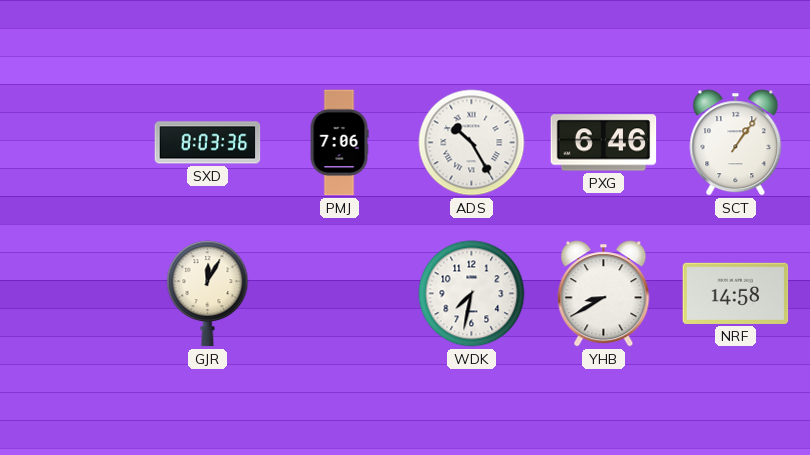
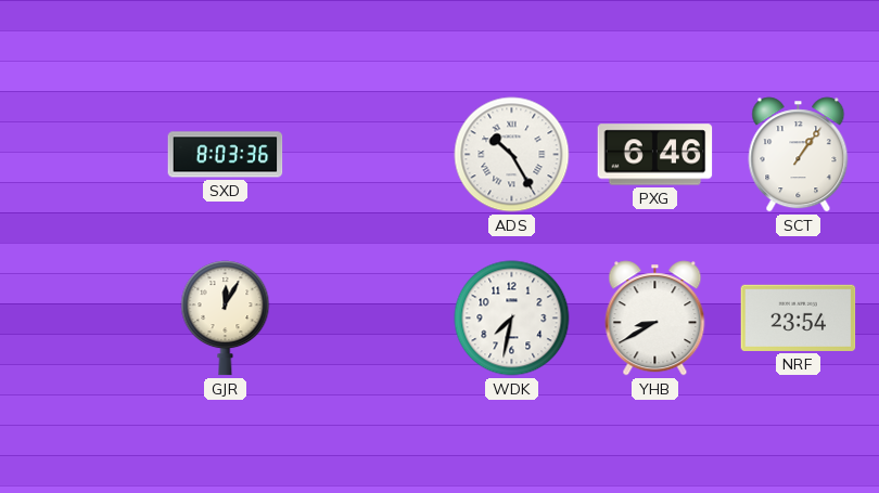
PMJ: 7:06 -> none
NRF: 14:58 -> 23:54
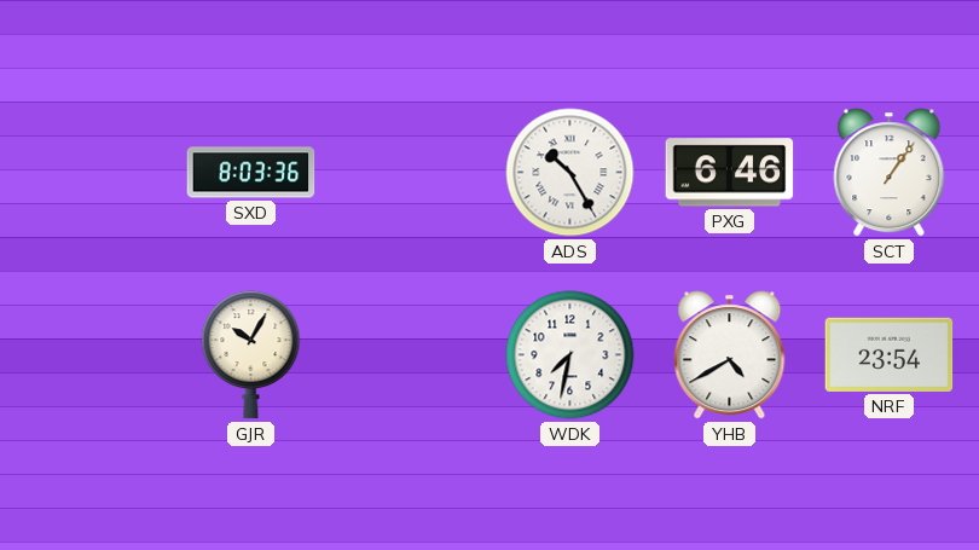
GJR: 12:05 -> 10:05
YHB: 8:40 -> 4:40
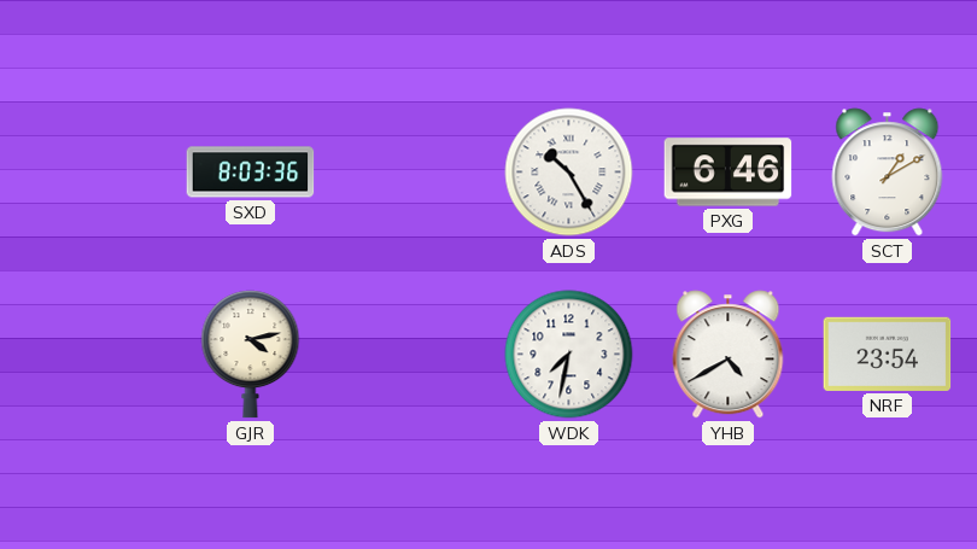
SCT: 1:06 -> 1:10
GJR: 10:05 -> 4:13
